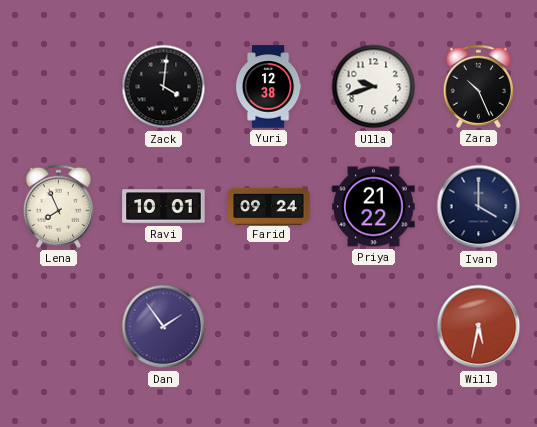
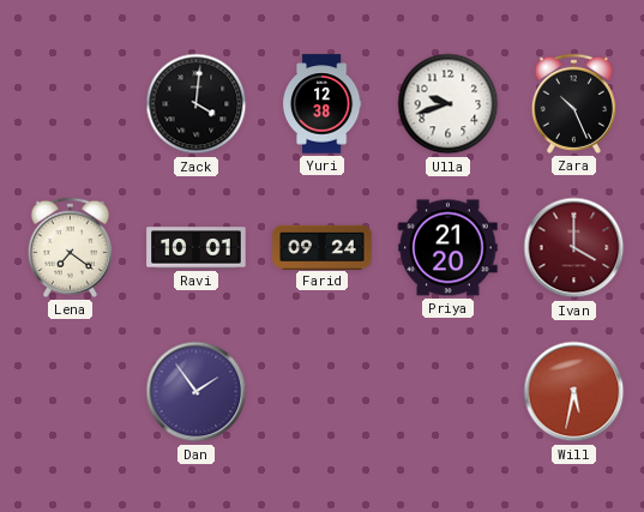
Lena: 7:56 -> 7:21
Priya: 21:22 -> 21:20
Ivan dial: navy -> burgundy
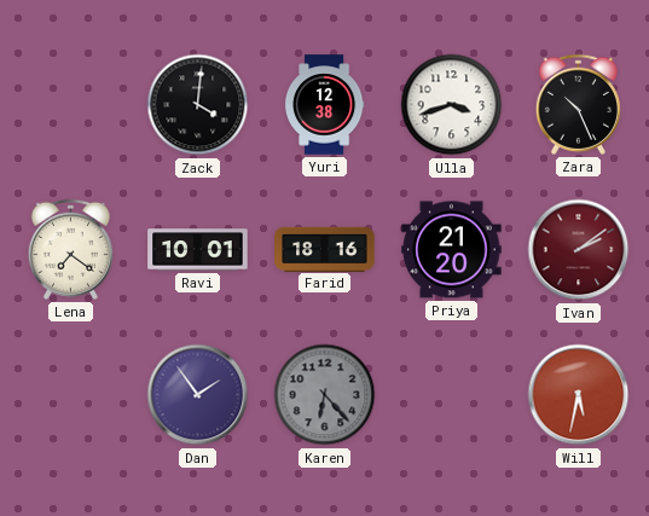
Ulla: 9:42 -> 3:42
Farid: 09:24 -> 18:16
Ivan: 4:00 -> 2:09
Karen: none -> 6:23
